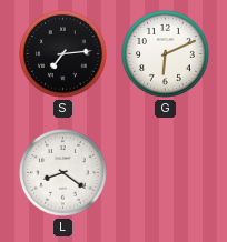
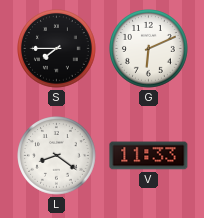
S: 7:14 -> 7:45
V: none -> 11:33
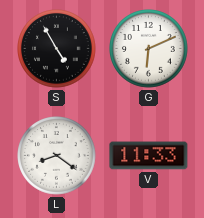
S: 7:45 -> 4:55
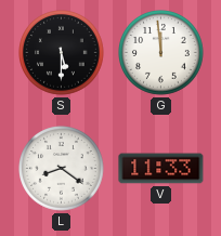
S: 4:55 -> 5:30
G: 6:11 -> 11:59
